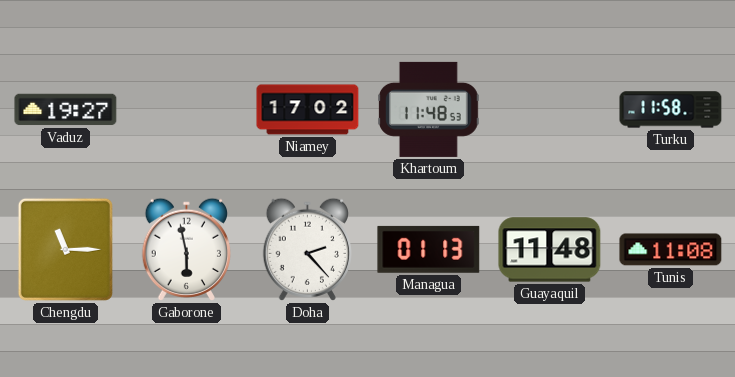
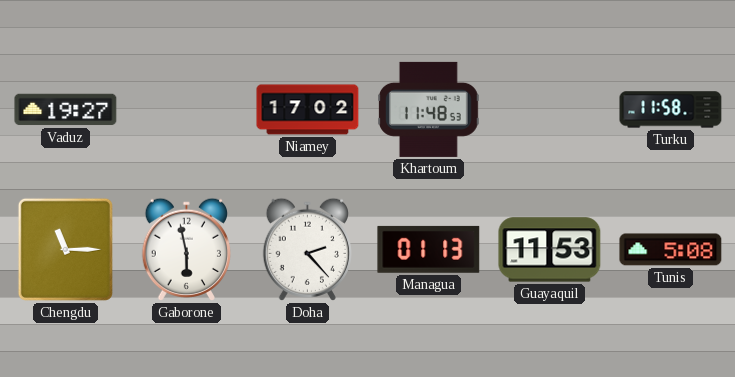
Guayaquil: 11:48 -> 11:53
Tunis: 11:08 -> 5:08
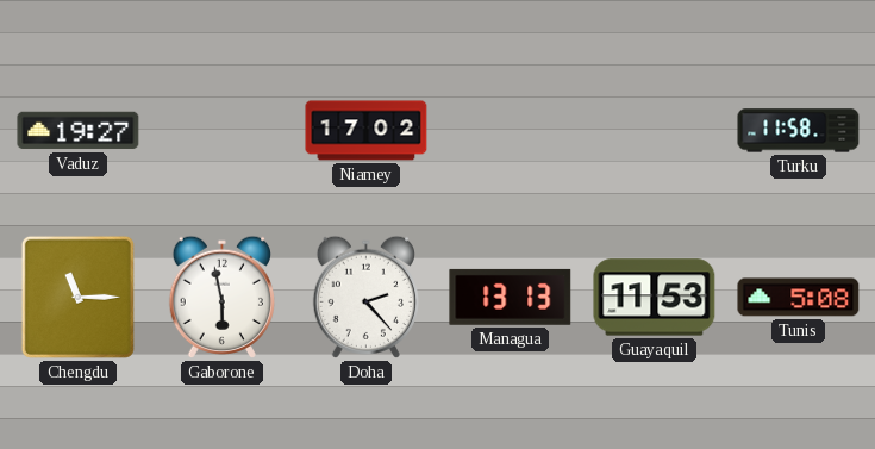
Khartoum: 11:48 -> none
Managua: 01:13 -> 13:13
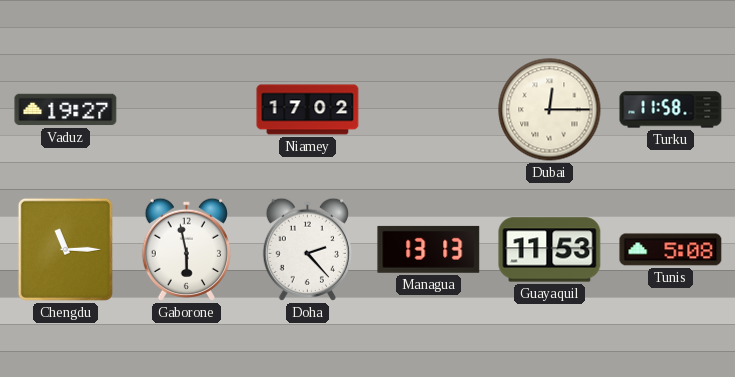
Dubai: none -> 12:15
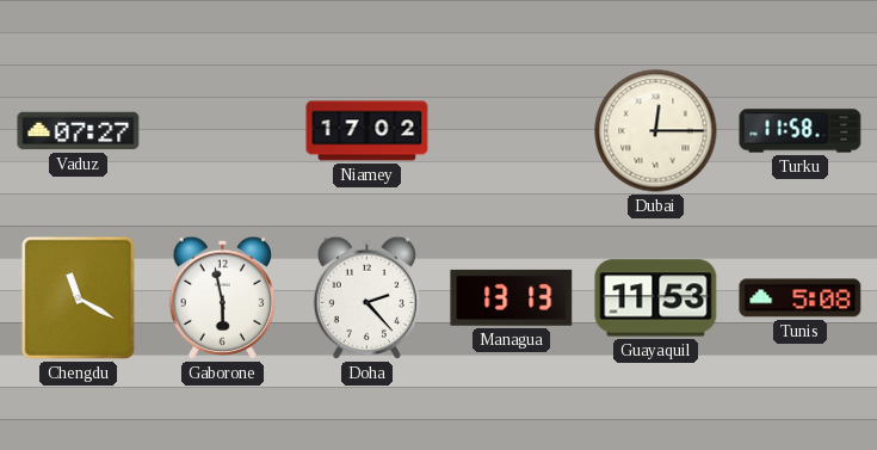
Vaduz: 19:27 -> 07:27
Chengdu: 11:15 -> 11:20
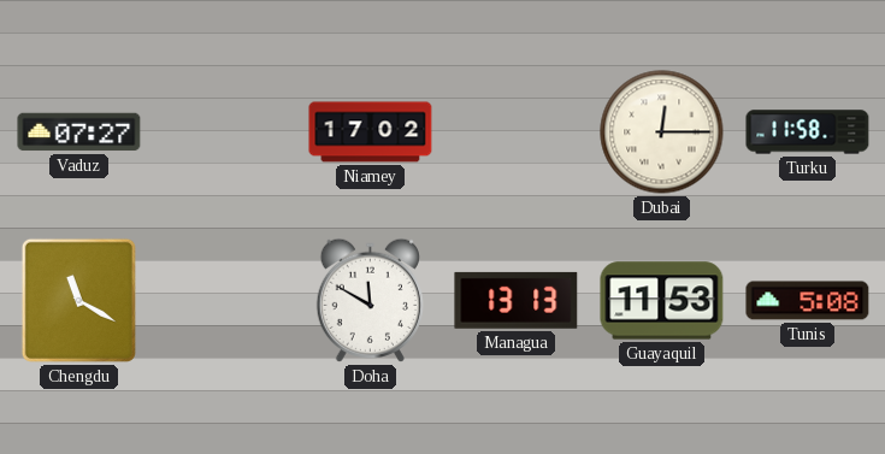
Gaborone: 5:58 -> none
Doha: 2:23 -> 11:50
